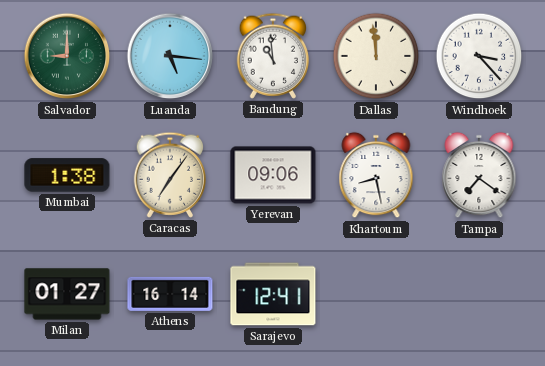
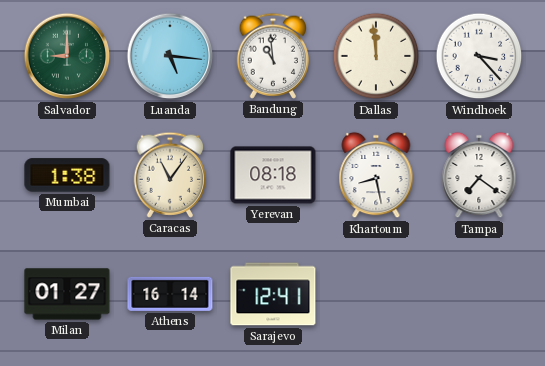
Caracas: 7:06 -> 11:06
Yerevan: 09:06 -> 08:18
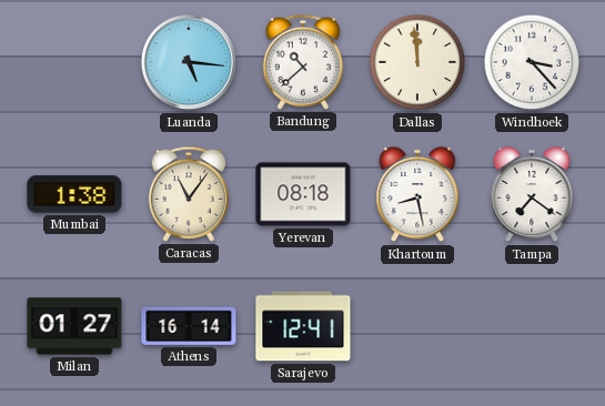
Salvador: 9:00 -> none
Bandung: 10:59 -> 10:38
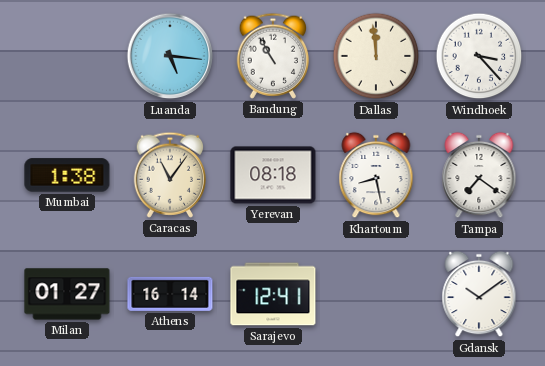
Bandung: 10:38 -> 10:55
Gdansk: none -> 10:09
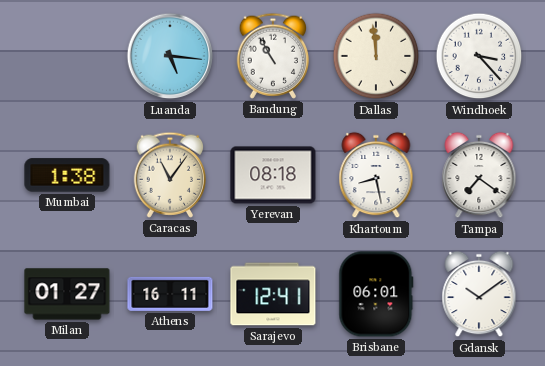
Athens: 16:14 -> 16:11
Brisbane: none -> 06:01
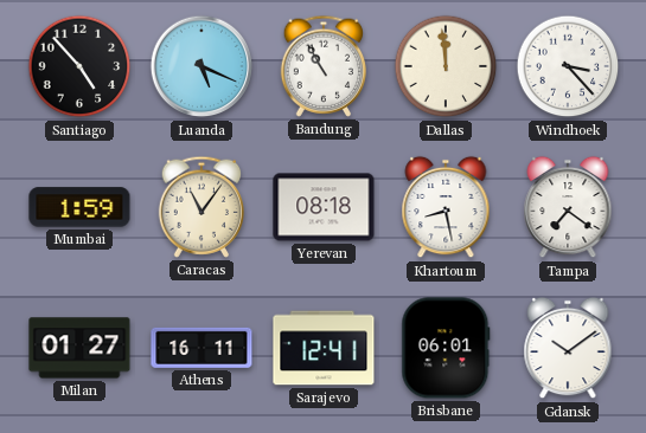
Santiago: none -> 4:53
Luanda: 5:16 -> 5:19
Mumbai: 1:38 -> 1:59
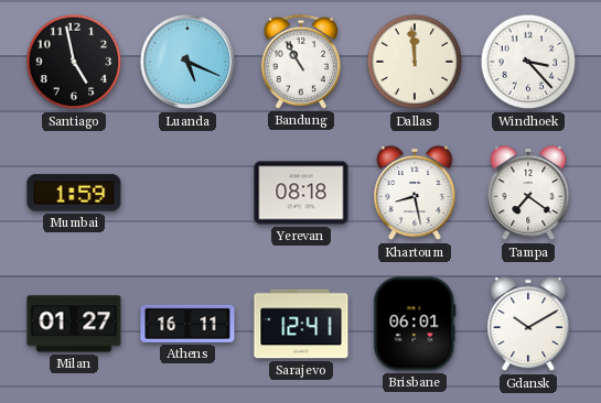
Santiago: 4:53 -> 4:58
Caracas: 11:06 -> none
Gdansk: 10:09 -> 10:10
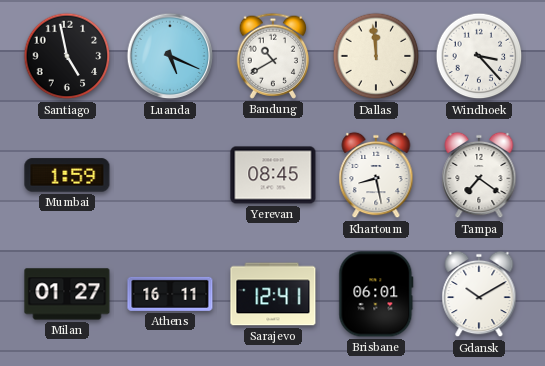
Bandung: 10:55 -> 10:40
Yerevan: 08:18 -> 08:45
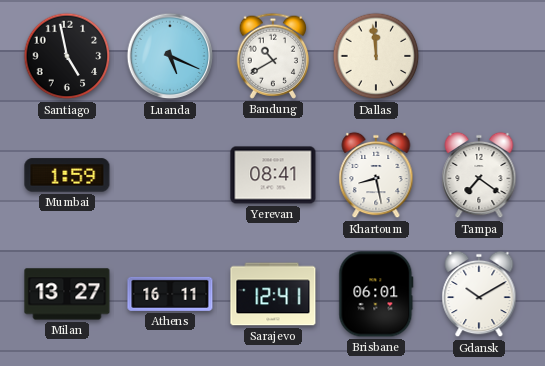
Windhoek: 3:23 -> none
Yerevan: 08:45 -> 08:41
Milan: 01:27 -> 13:27
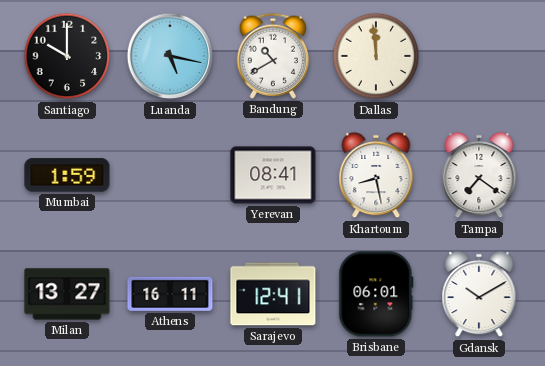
Santiago: 4:58 -> 10:00
Luanda: 5:19 -> 5:17
